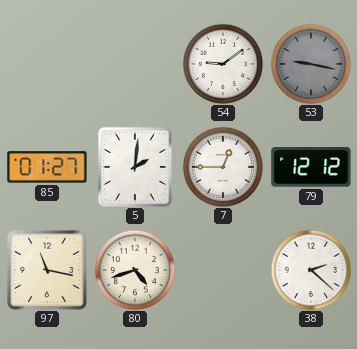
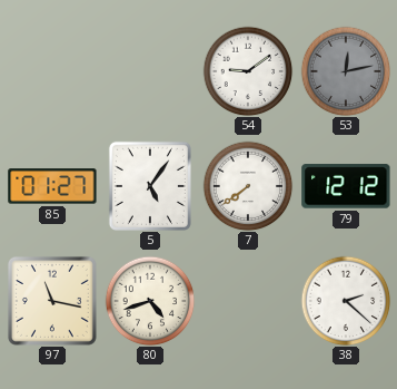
53: 9:17 -> 12:13
5: 2:01 -> 5:06
7: 12:45 -> 7:39
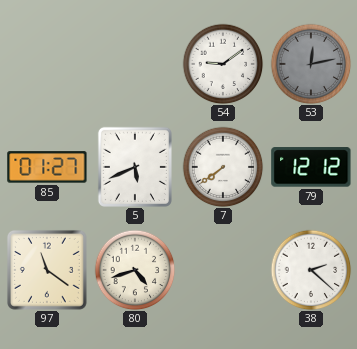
5: 5:06 -> 5:41
97: 11:17 -> 11:21
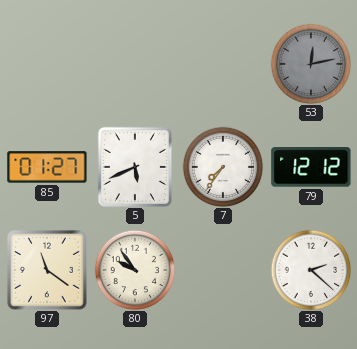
54: 9:09 -> none
7: 7:39 -> 7:36
80: 4:42 -> 9:54
